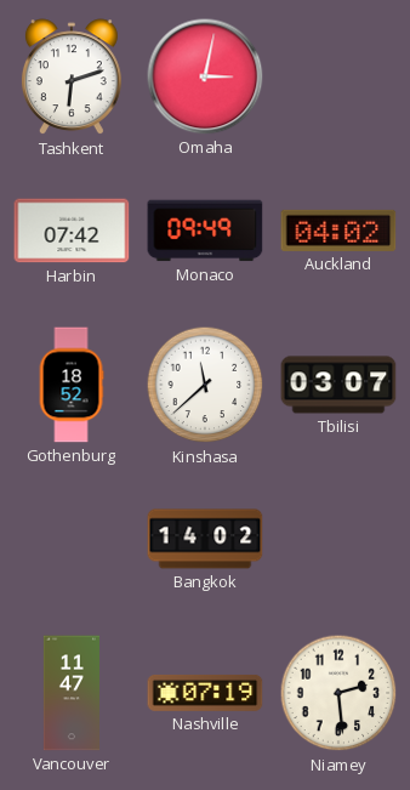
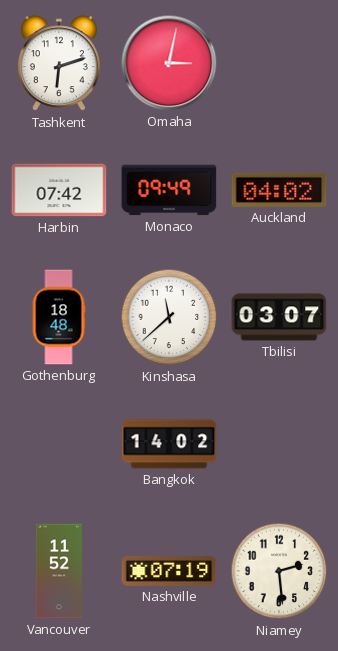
Gothenburg: 18:52 -> 18:48
Vancouver: 11:47 -> 11:52
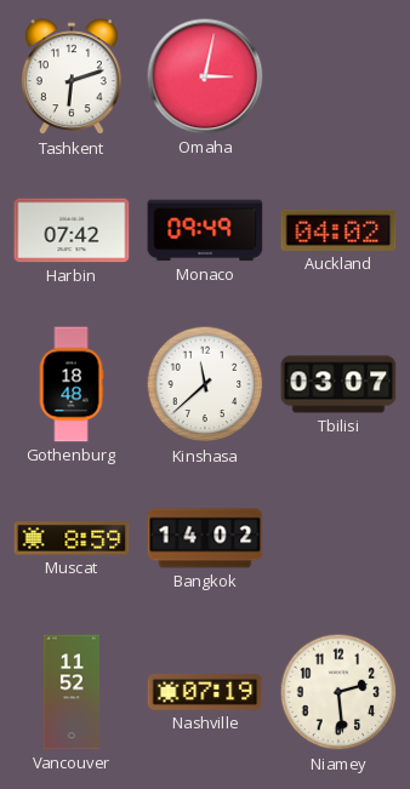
Muscat: none -> 8:59
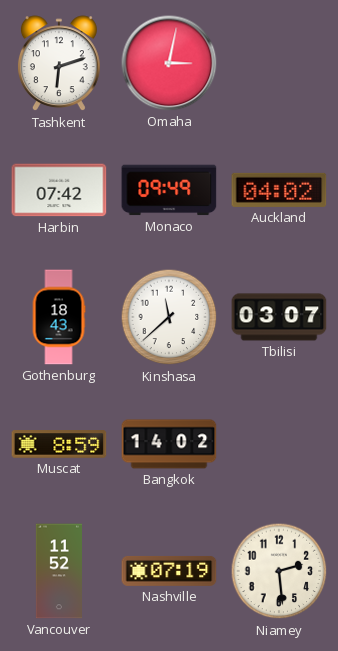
Gothenburg: 18:48 -> 18:43
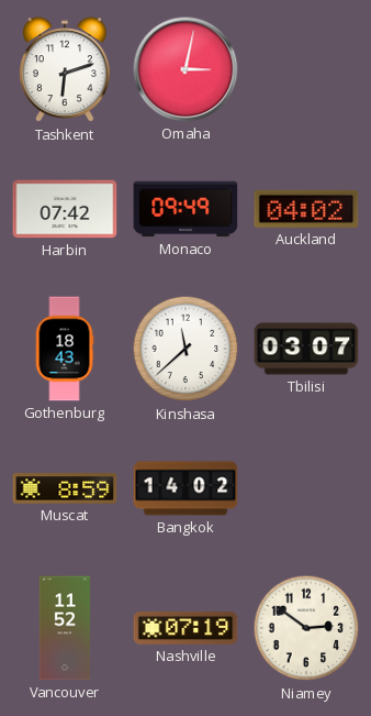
Niamey: 2:29 -> 2:51
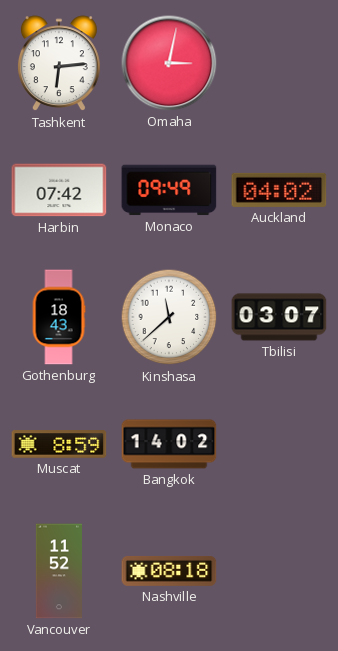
Tashkent: 6:12 -> 6:14
Nashville: 07:19 -> 08:18
Niamey: 2:51 -> none
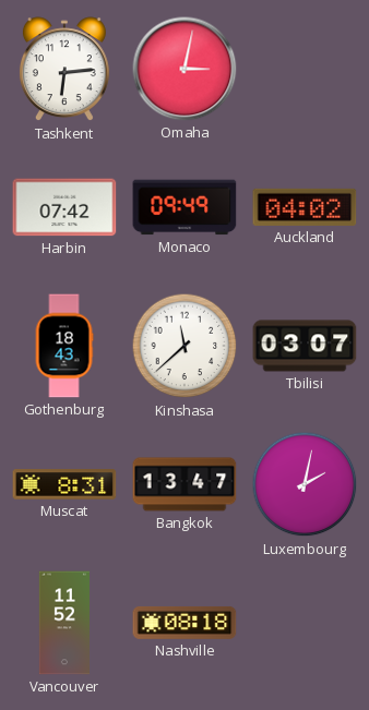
Muscat: 8:59 -> 8:31
Bangkok: 14:02 -> 13:47
Luxembourg: none -> 2:02
